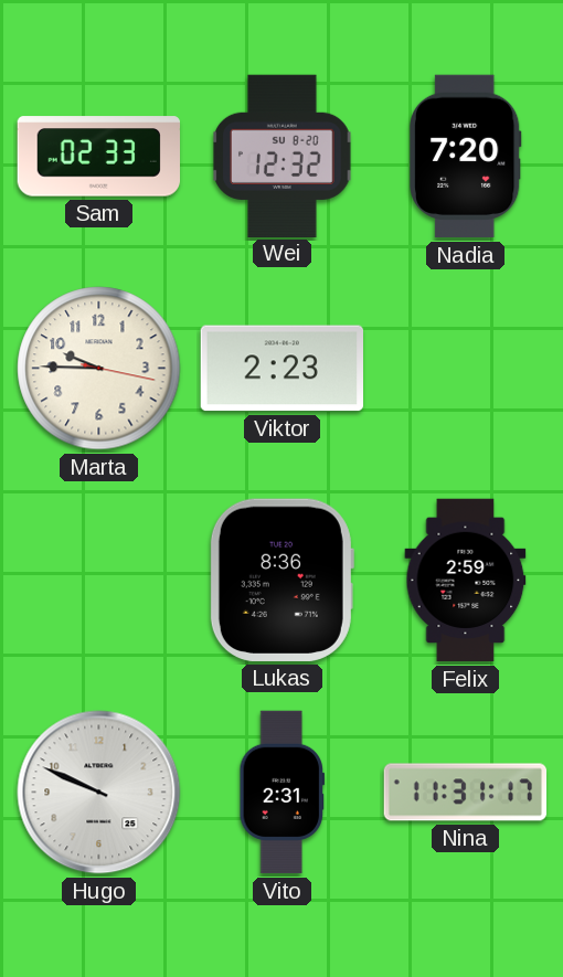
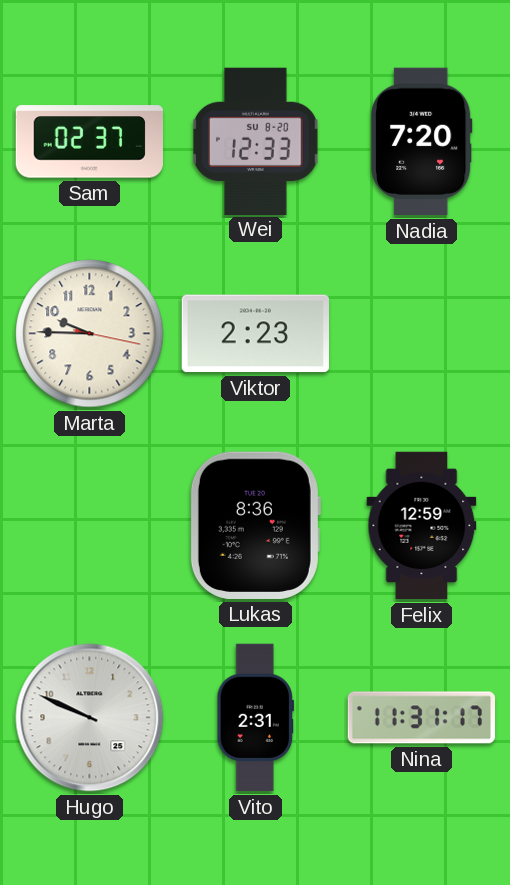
Sam: 02:33 -> 02:37
Wei: 12:32 -> 12:33
Felix: 2:59 -> 12:59
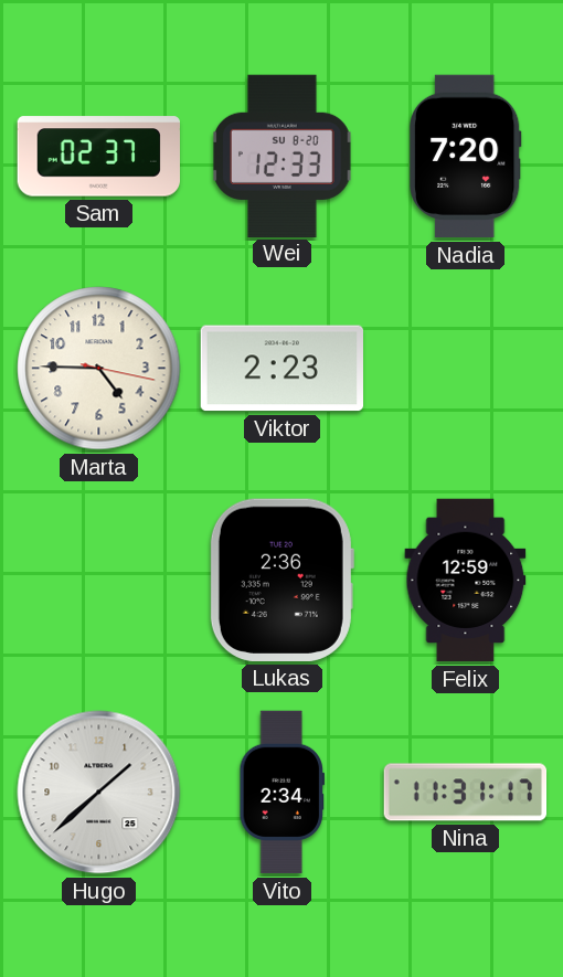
Marta: 9:45 -> 4:45
Lukas: 8:36 -> 2:36
Hugo: 9:49 -> 1:38
Vito: 2:31 -> 2:34
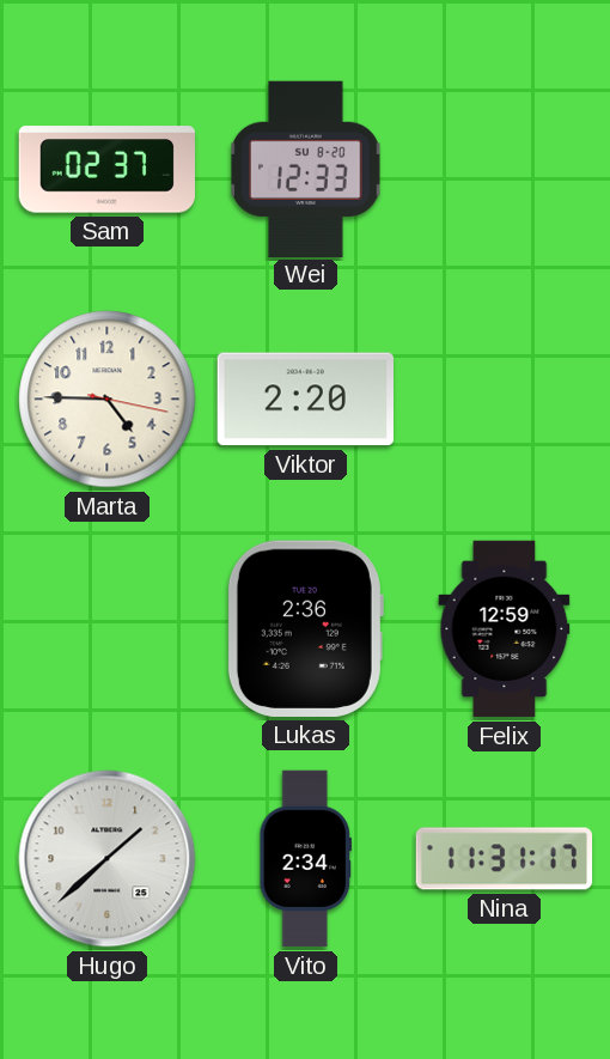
Nadia: 7:20 -> none
Viktor: 2:23 -> 2:20
